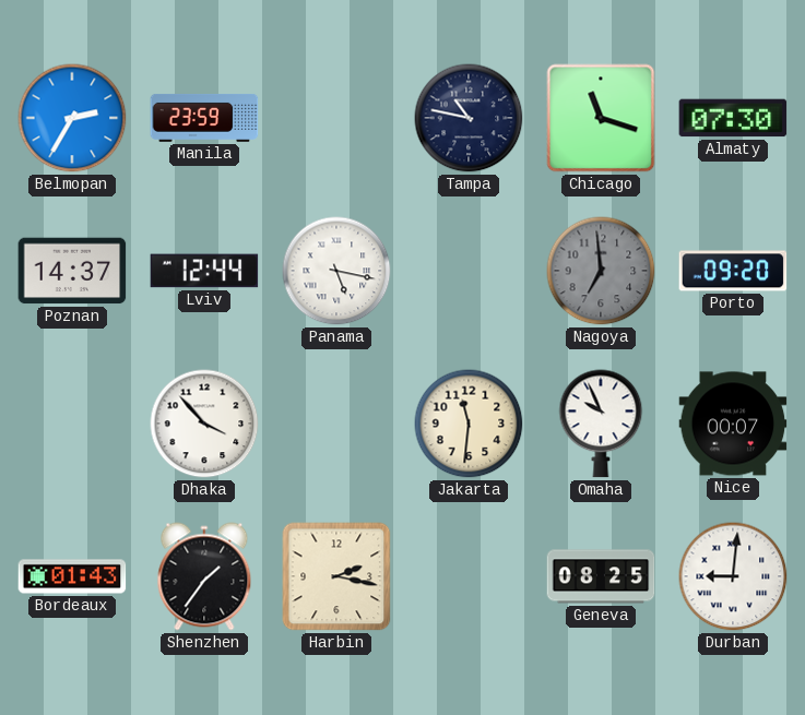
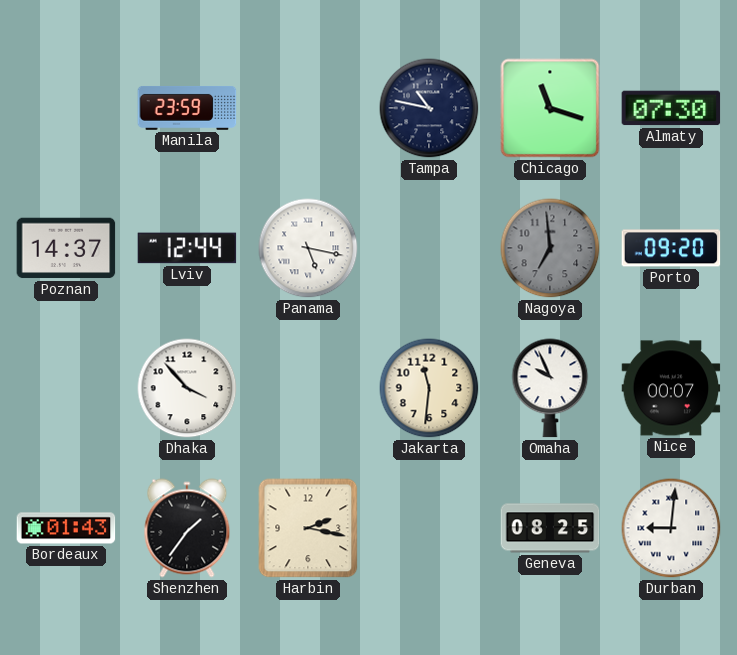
Belmopan: 2:35 -> none
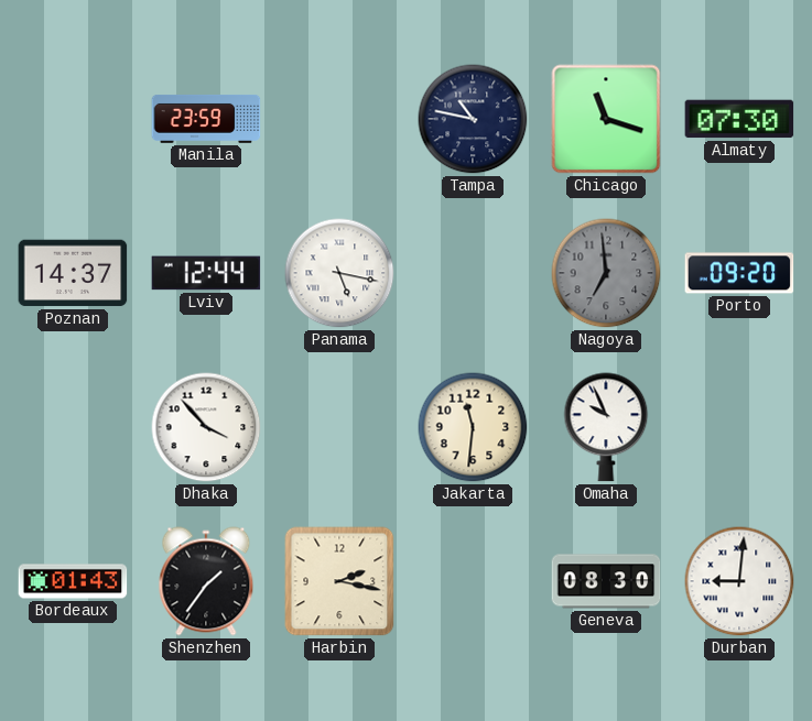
Nice: 00:07 -> none
Geneva: 08:25 -> 08:30
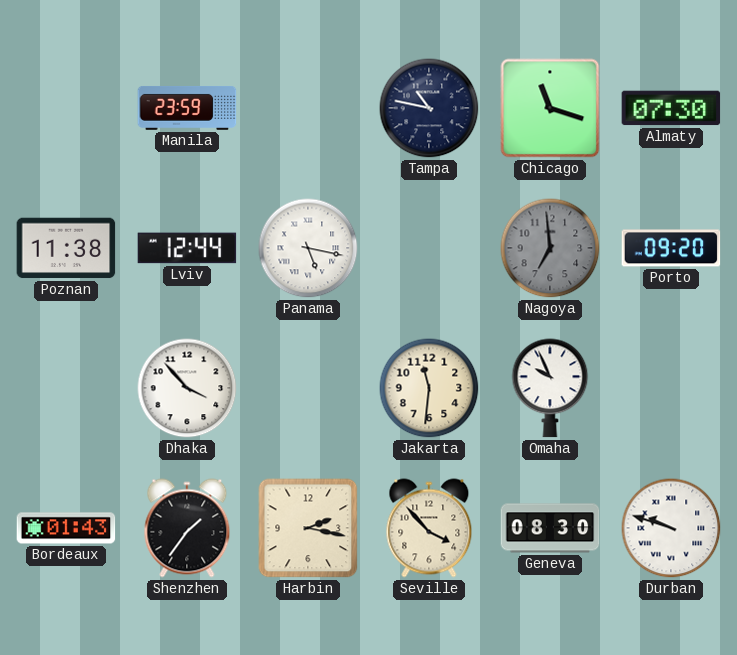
Poznan: 14:37 -> 11:38
Seville: none -> 3:53
Durban: 9:01 -> 9:48
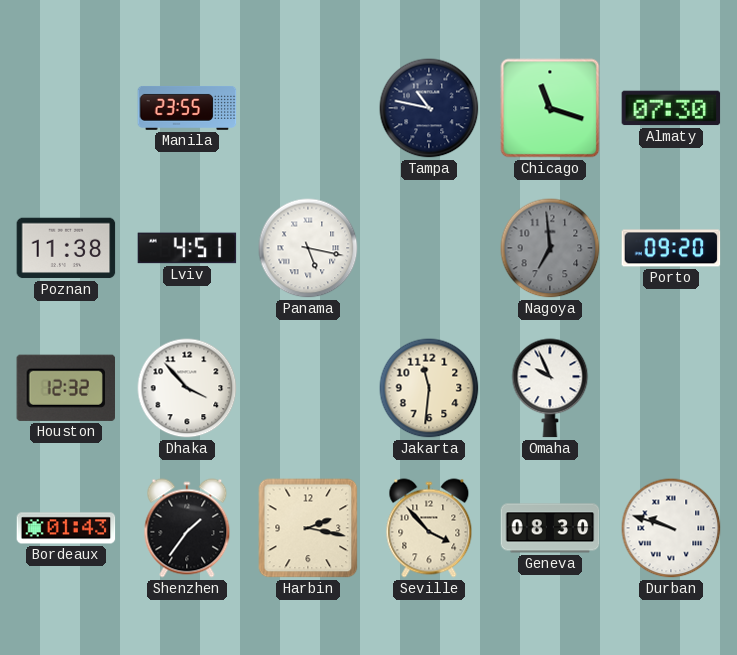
Manila: 23:59 -> 23:55
Lviv: 12:44 -> 4:51
Houston: none -> 12:32
